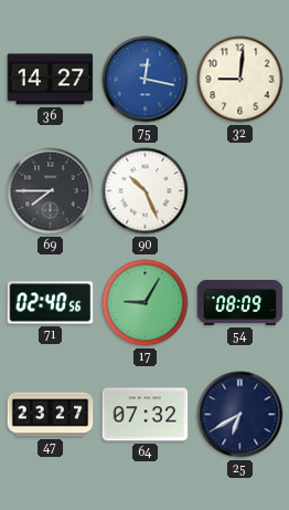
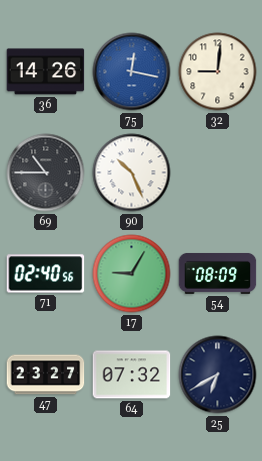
36: 14:27 -> 14:26
69: 7:45 -> 10:45
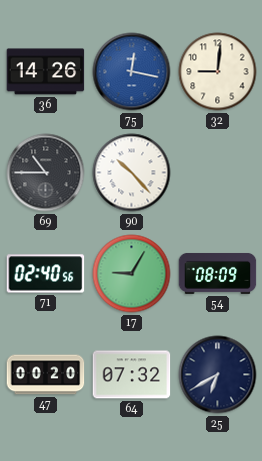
90: 10:26 -> 10:23
47: 23:27 -> 00:20
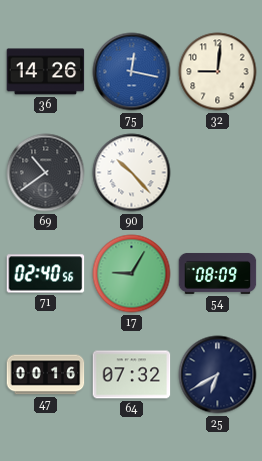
69: 10:45 -> 10:39
47: 00:20 -> 00:16
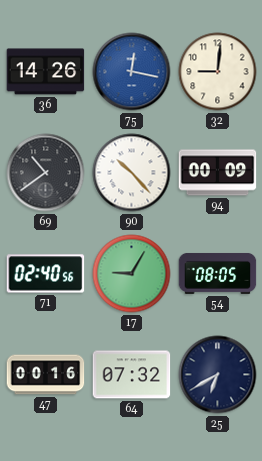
94: none -> 00:09
54: 08:09 -> 08:05
